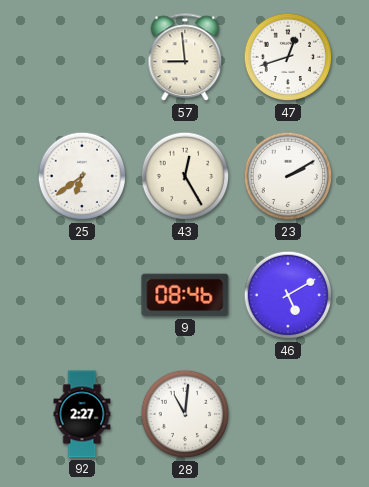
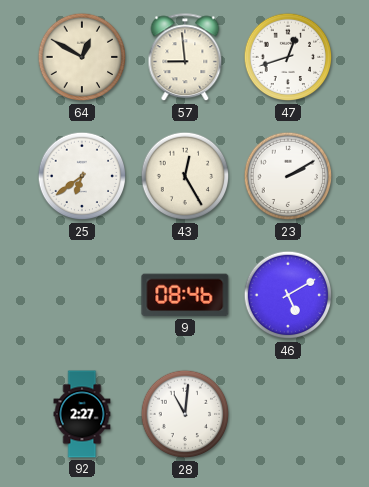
64: none -> 12:50
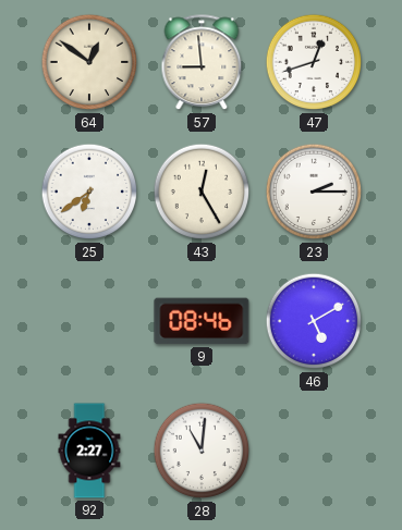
64: 12:50 -> 12:51
23: 2:10 -> 2:15
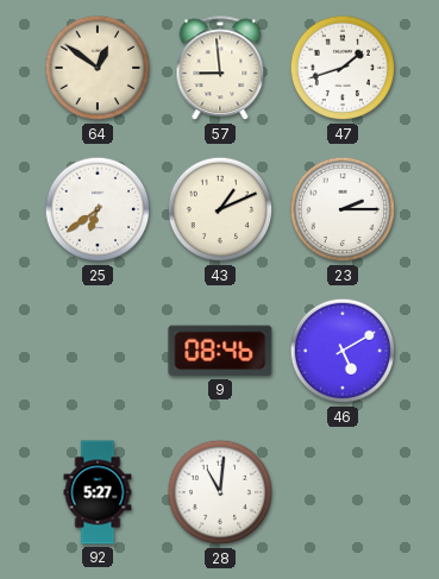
47: 12:42 -> 1:42
43: 12:25 -> 1:11
92: 2:27 -> 5:27
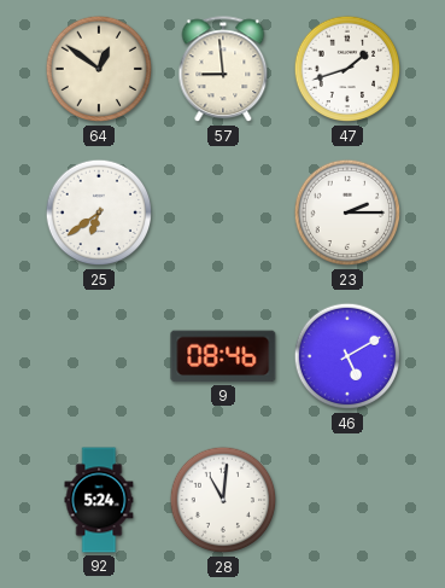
43: 1:11 -> none
92: 5:27 -> 5:24
